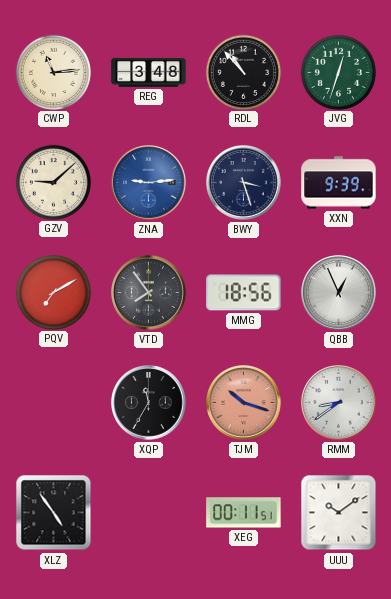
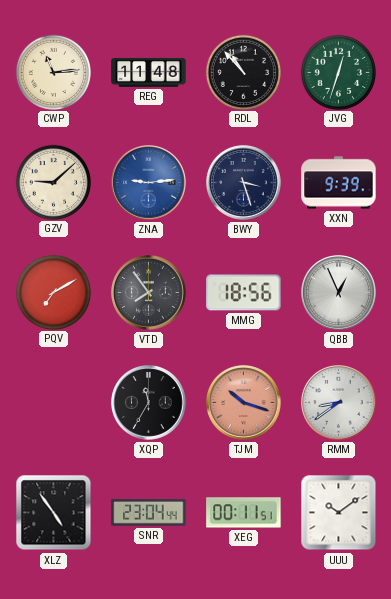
REG: 3:48 -> 11:48
SNR: none -> 23:04
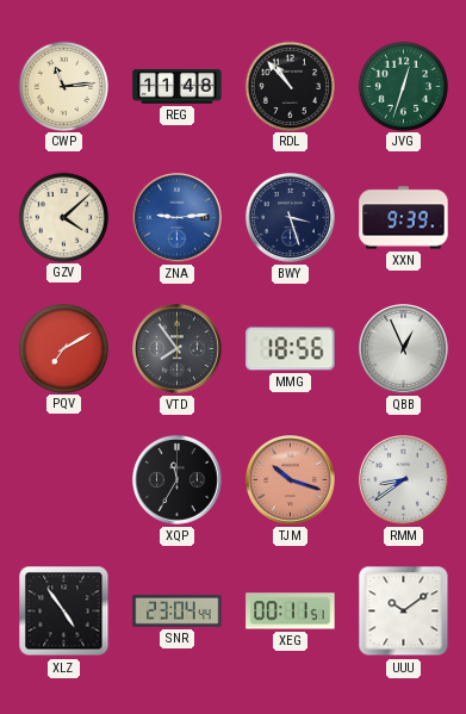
GZV: 9:08 -> 4:08
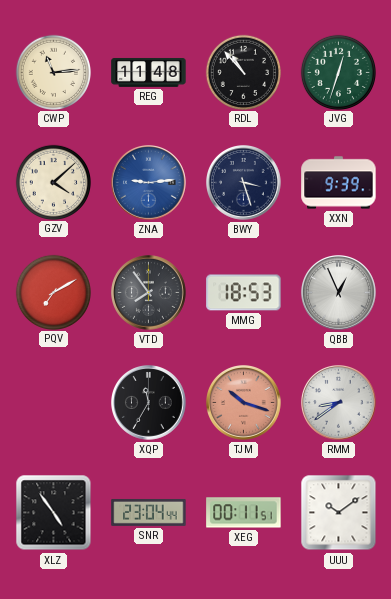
MMG: 18:56 -> 18:53
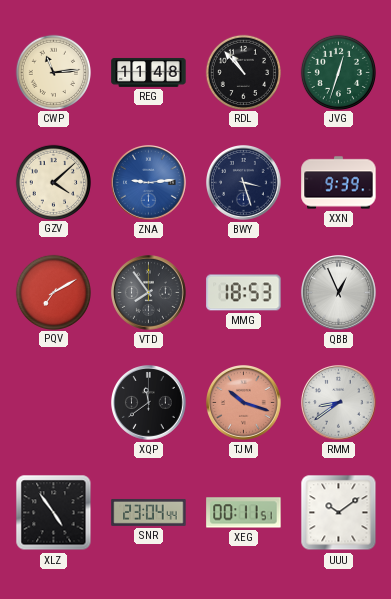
XQP: 11:35 -> 11:39
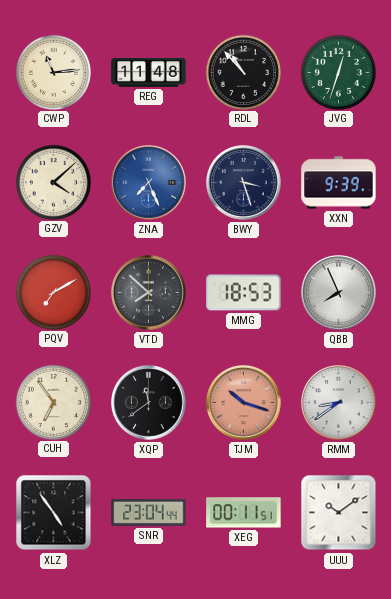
ZNA: 9:14 -> 7:26
VTD: 7:54 -> 7:52
QBB: 12:56 -> 7:56
CUH: none -> 6:54
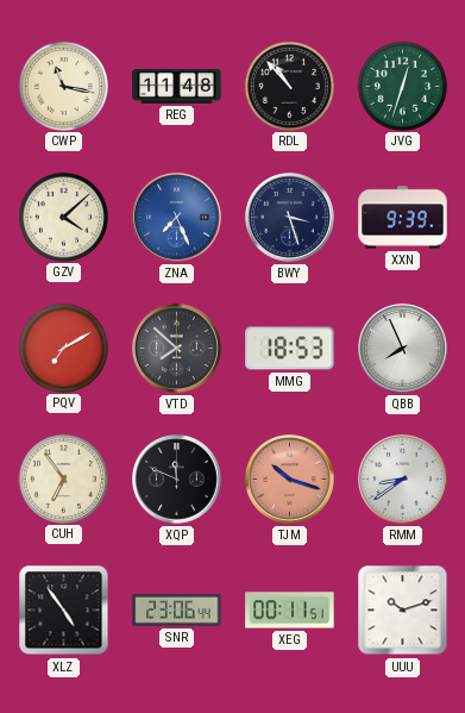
CWP: 11:14 -> 11:17
XQP: 11:39 -> 11:49
SNR: 23:04 -> 23:06
UUU: 10:09 -> 10:12
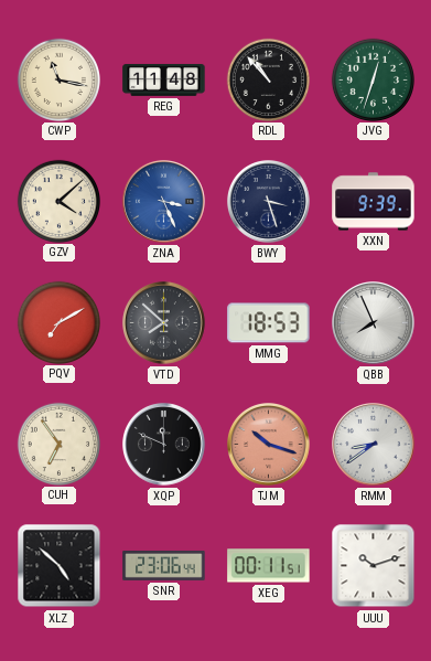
ZNA: 7:26 -> 3:26
XLZ: 4:54 -> 4:52
